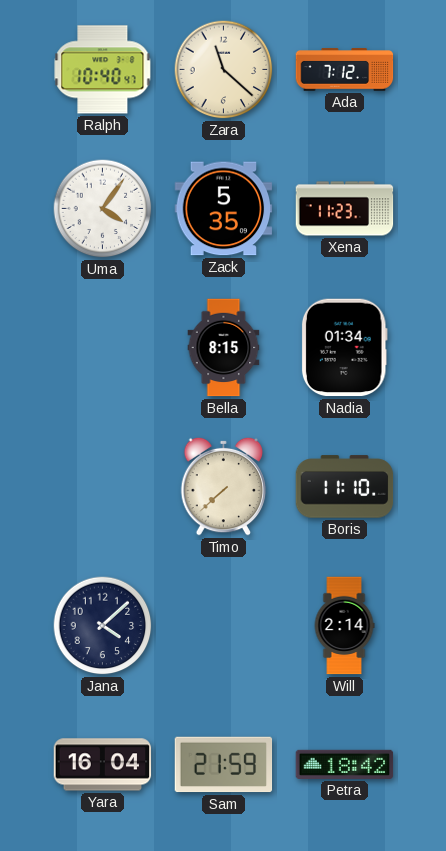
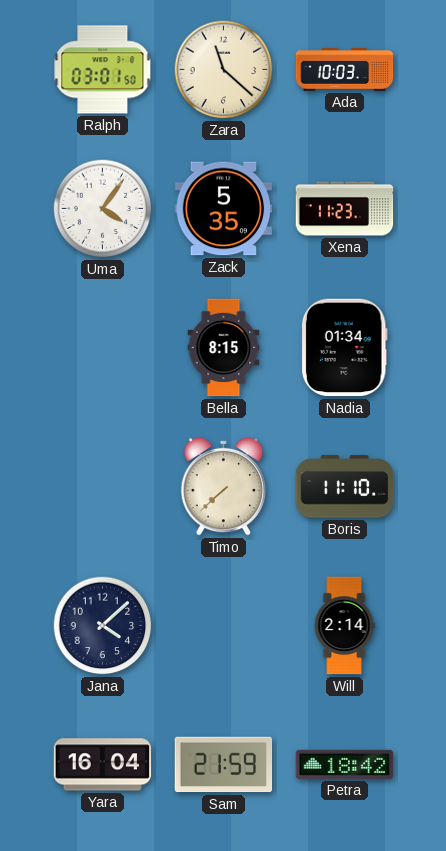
Ralph: 10:40 -> 03:01
Ada: 7:12 -> 10:03
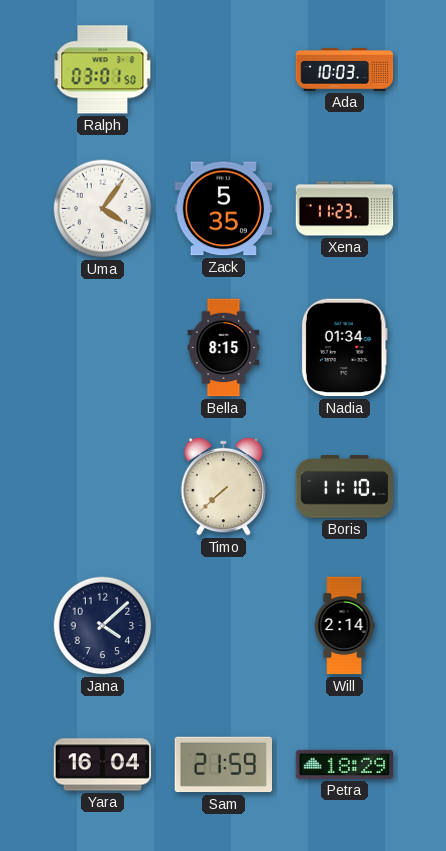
Zara: 11:22 -> none
Petra: 18:42 -> 18:29
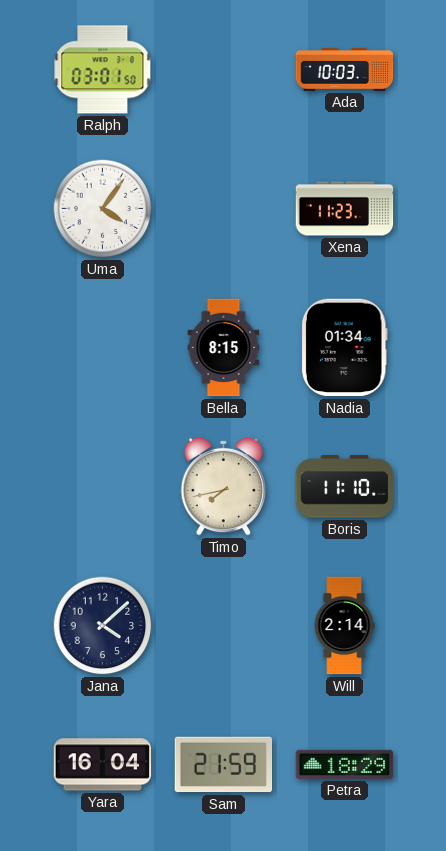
Zack: 5:35 -> none
Timo: 7:38 -> 7:43
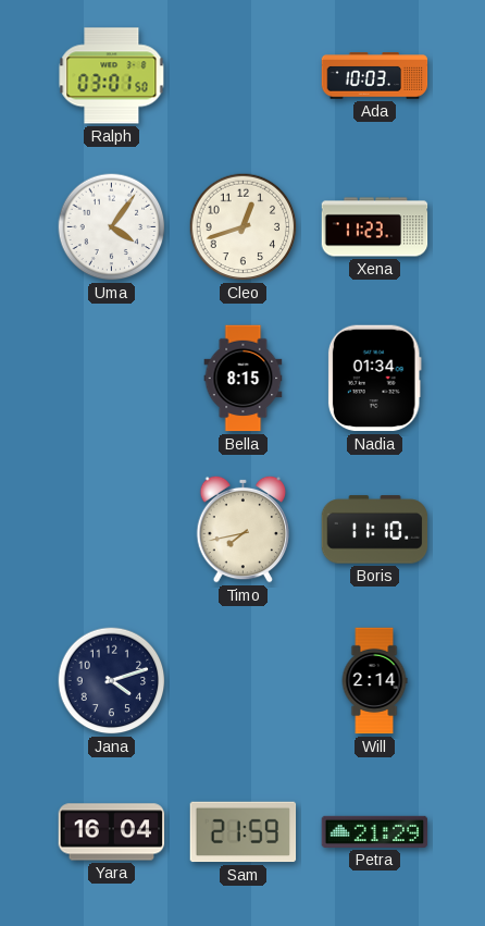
Cleo: none -> 12:42
Jana: 4:08 -> 4:12
Petra: 18:29 -> 21:29
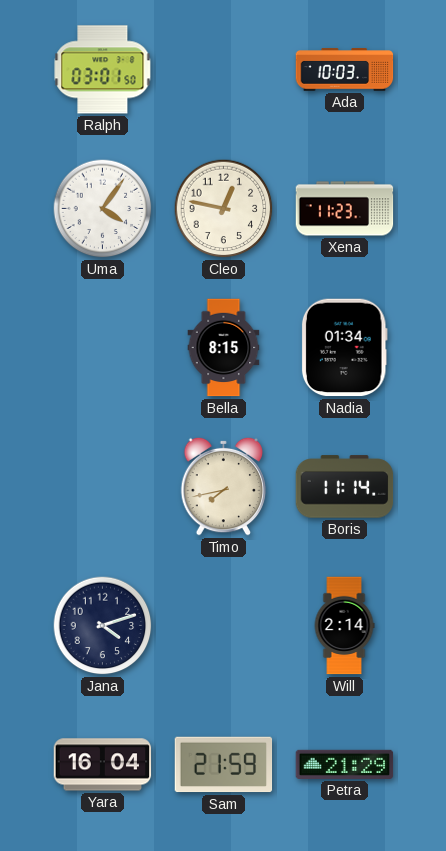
Cleo: 12:42 -> 12:47
Boris: 11:10 -> 11:14
